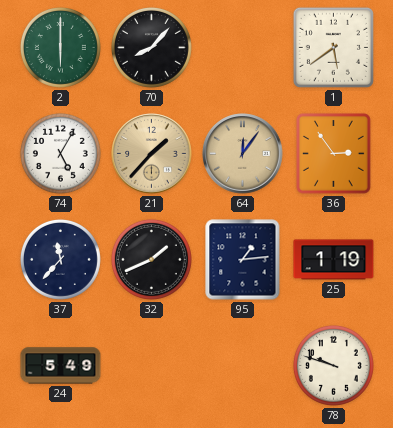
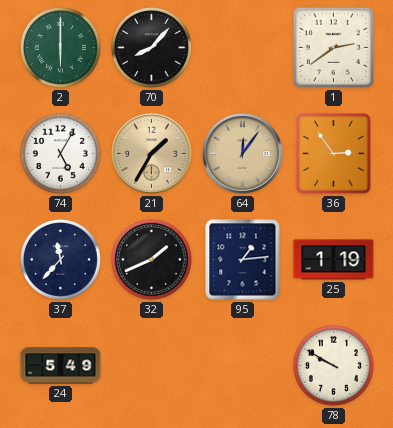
1: 5:39 -> 2:39
21: 1:37 -> 1:35
78: 9:48 -> 9:50
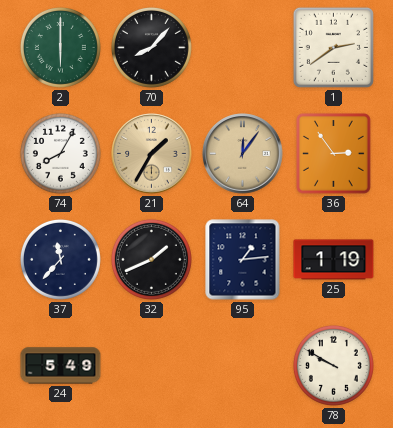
74: 5:05 -> 8:05
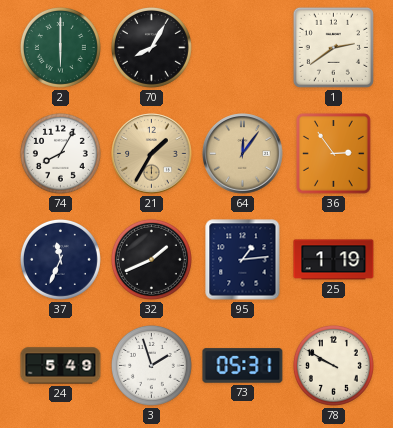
70: 8:07 -> 8:05
37: 11:37 -> 11:34
3: none -> 1:57
73: none -> 05:31
